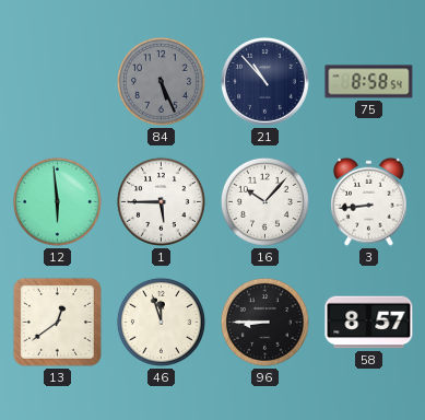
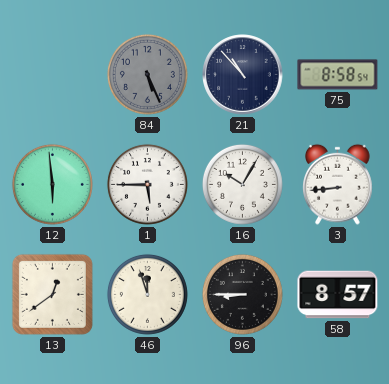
16: 10:07 -> 10:05
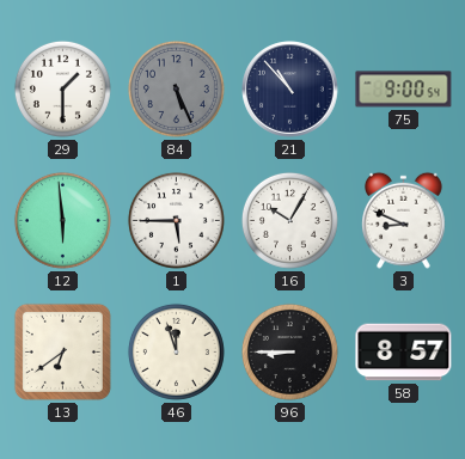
29: none -> 1:30
75: 8:58 -> 9:00
3: 8:44 -> 8:49
13: 12:39 -> 6:39
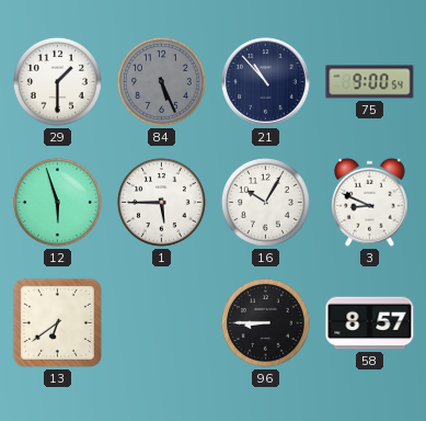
12: 5:59 -> 5:57
46: 11:57 -> none
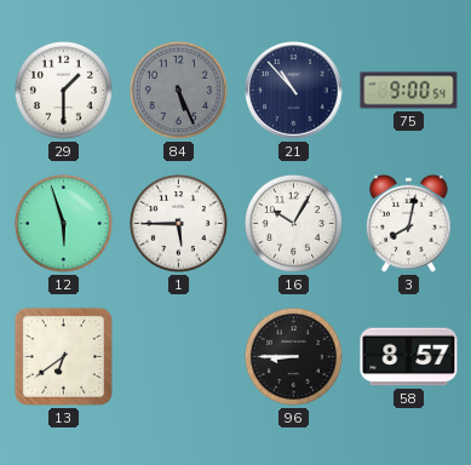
3: 8:49 -> 8:02
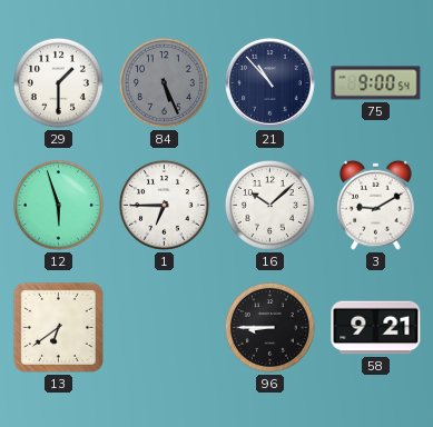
1: 5:45 -> 6:45
16: 10:05 -> 10:08
3: 8:02 -> 9:10
58: 8:57 -> 9:21
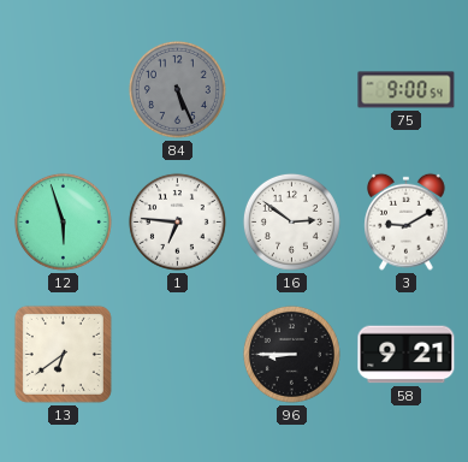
29: 1:30 -> none
21: 10:53 -> none
1: 6:45 -> 6:46
16: 10:08 -> 2:51
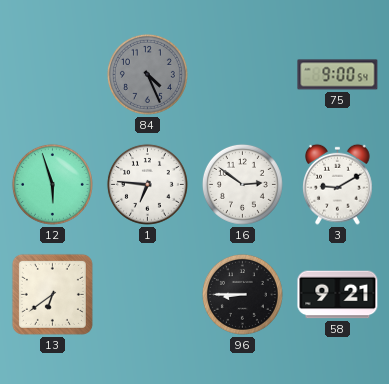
84: 5:26 -> 4:26
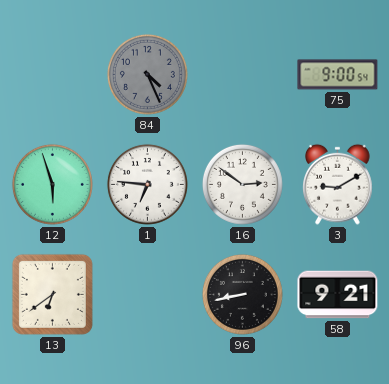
96: 8:45 -> 8:43
